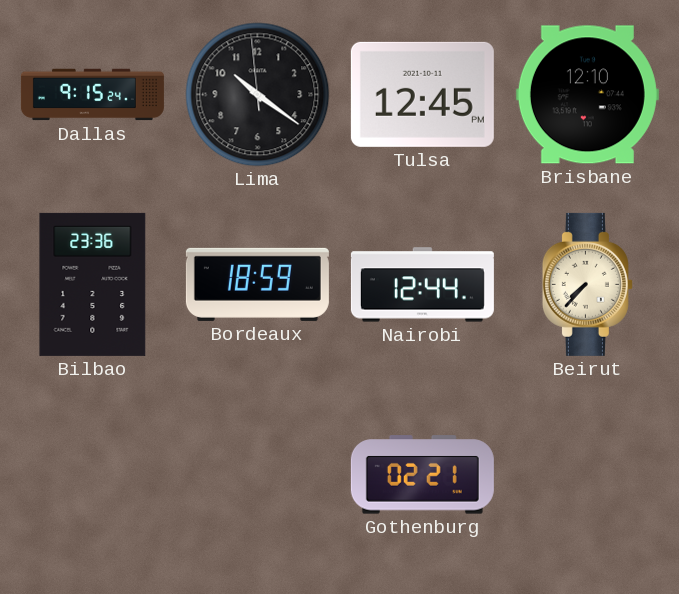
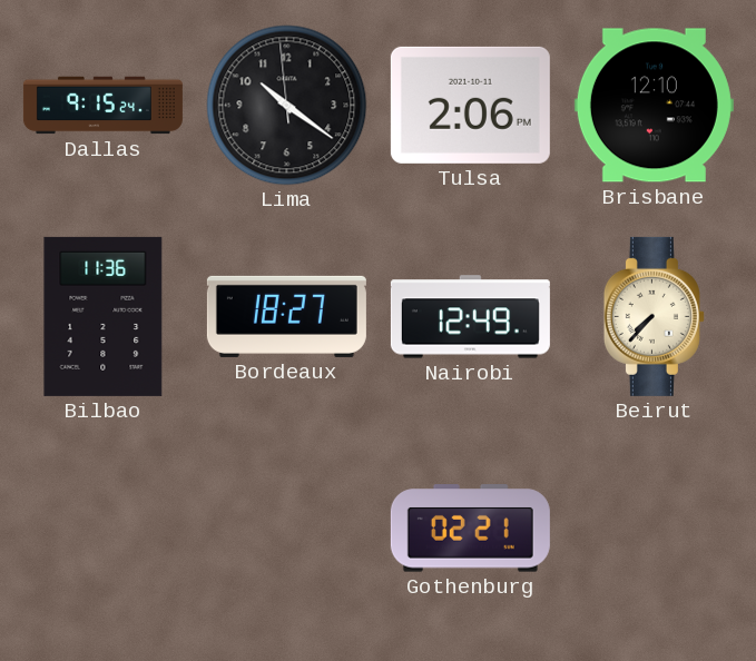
Tulsa: 12:45 -> 2:06
Bilbao: 23:36 -> 11:36
Bordeaux: 18:59 -> 18:27
Nairobi: 12:44 -> 12:49
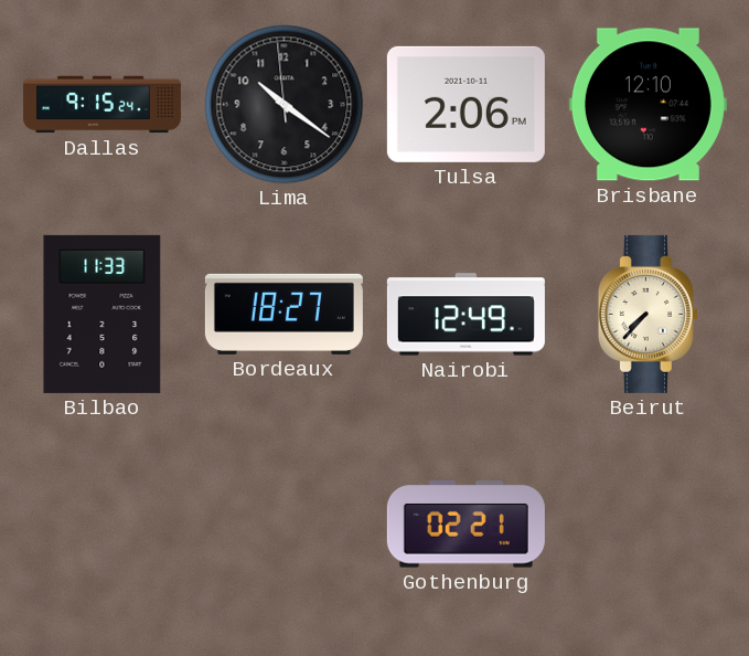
Bilbao: 11:36 -> 11:33
